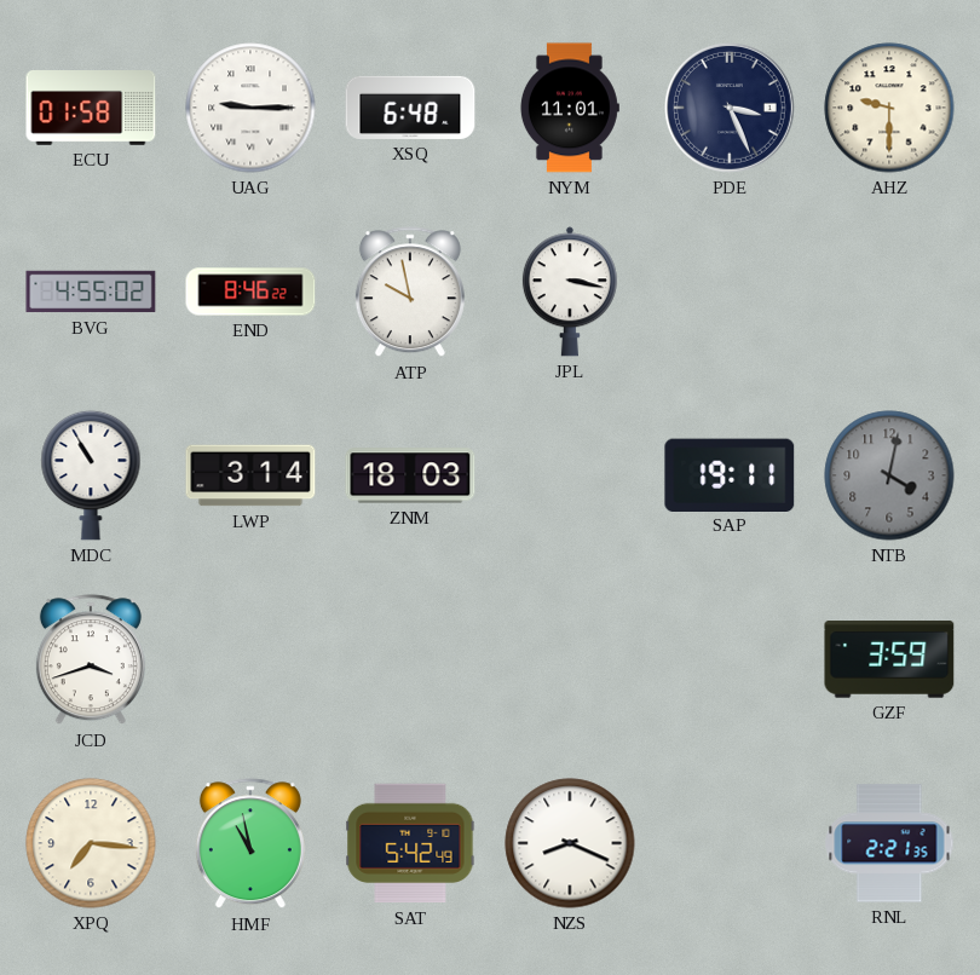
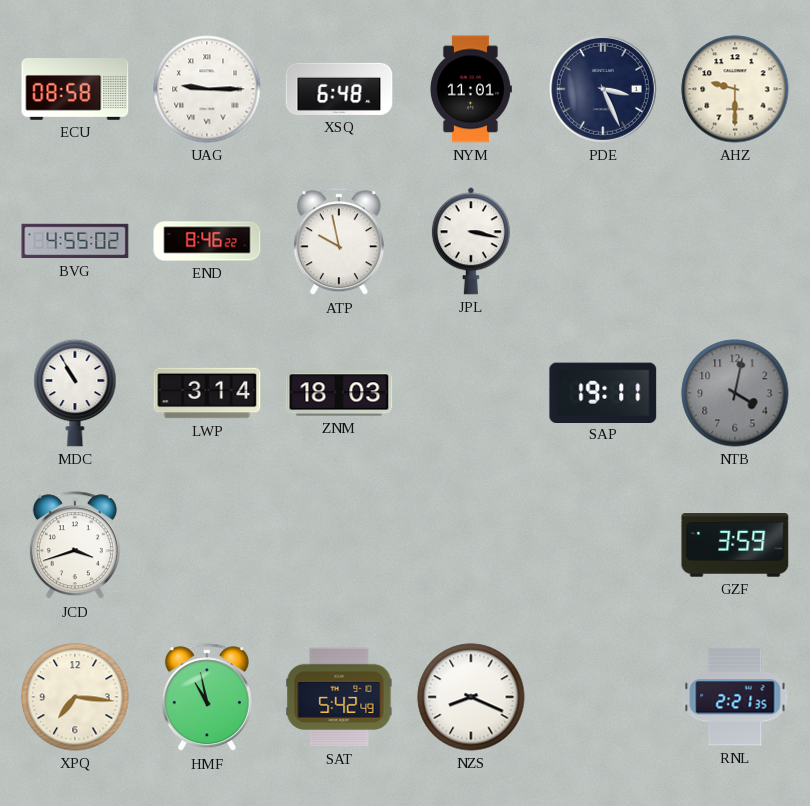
ECU: 01:58 -> 08:58
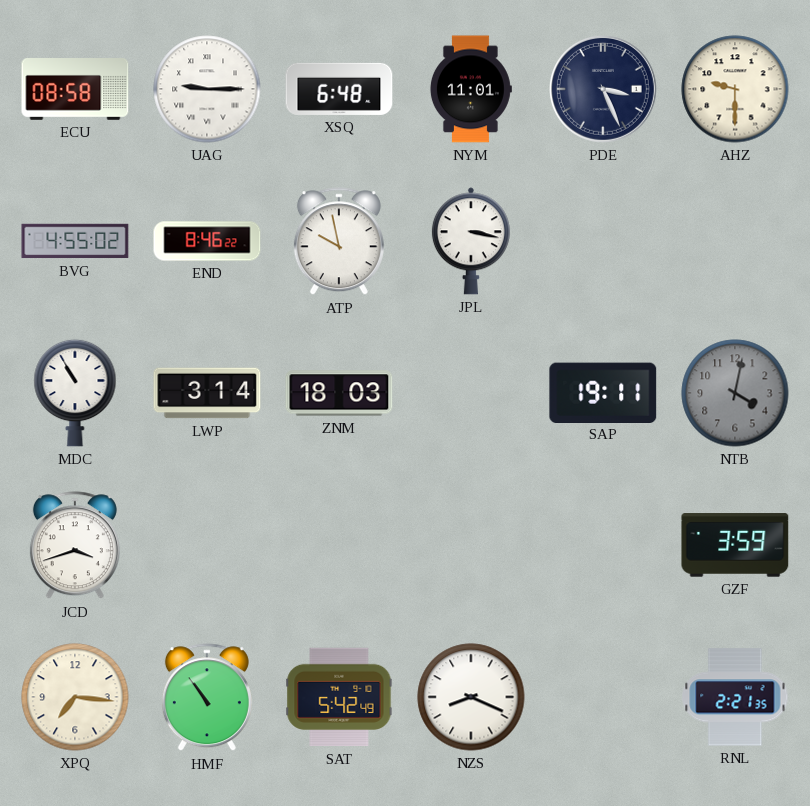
HMF: 10:58 -> 10:54
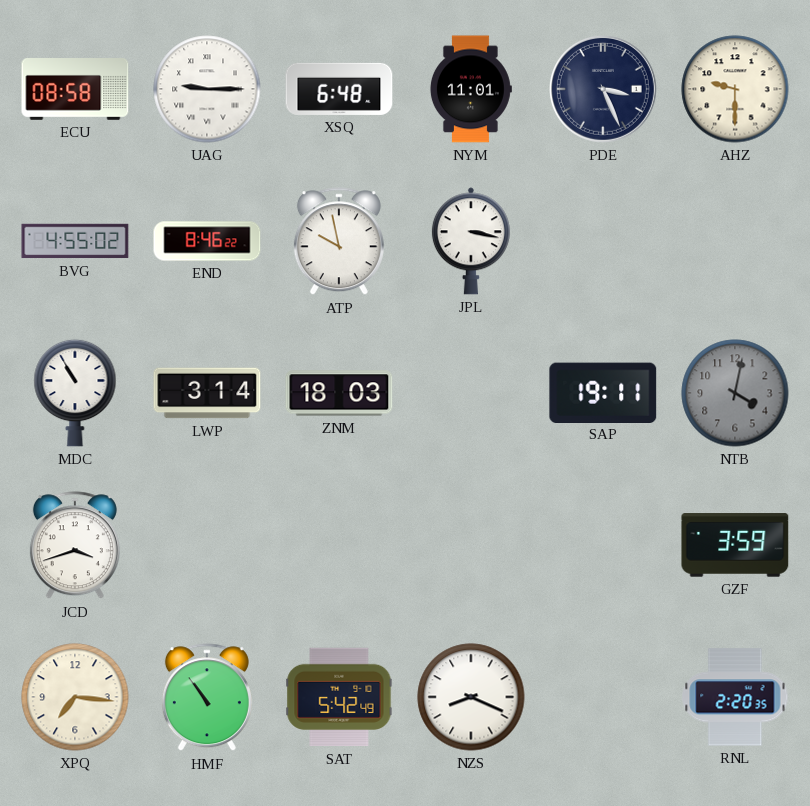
RNL: 2:21 -> 2:20
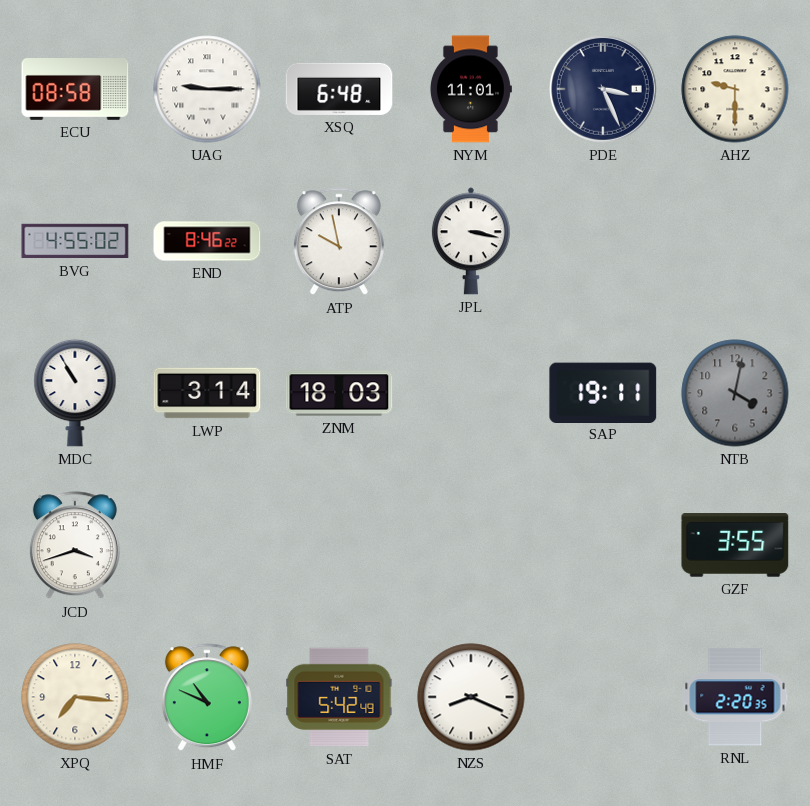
GZF: 3:59 -> 3:55
HMF: 10:54 -> 10:49
